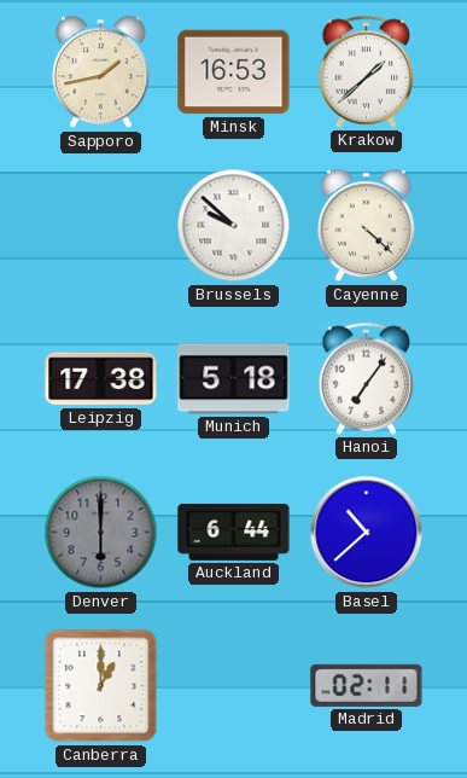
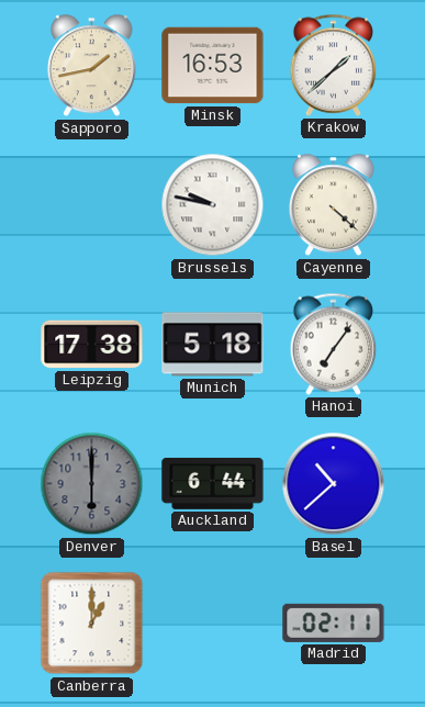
Brussels: 9:52 -> 9:47
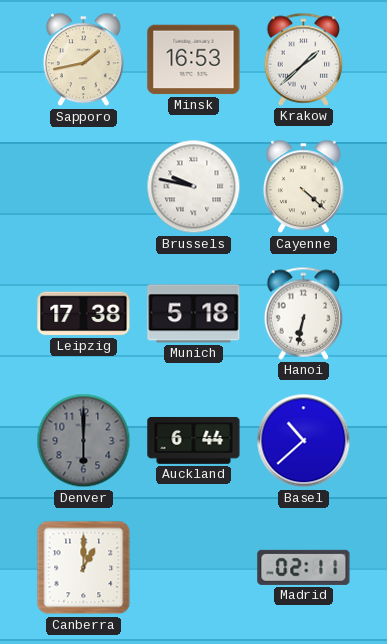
Hanoi: 7:06 -> 6:32
